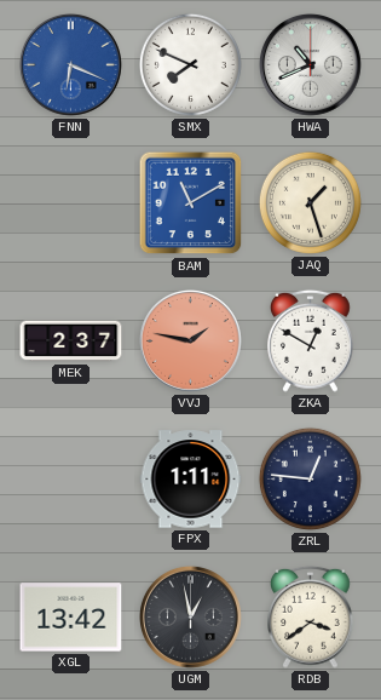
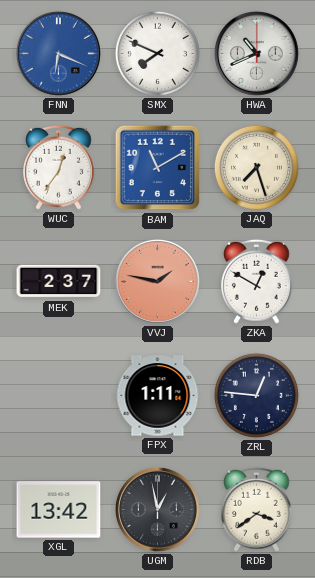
WUC: none -> 12:36
JAQ: 1:27 -> 7:27
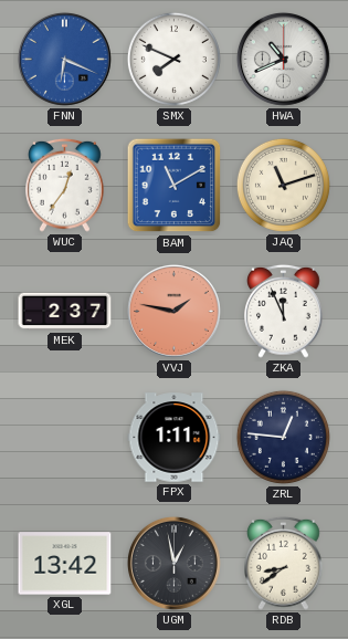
JAQ: 7:27 -> 11:12
ZKA: 12:50 -> 11:56
RDB: 3:39 -> 8:39
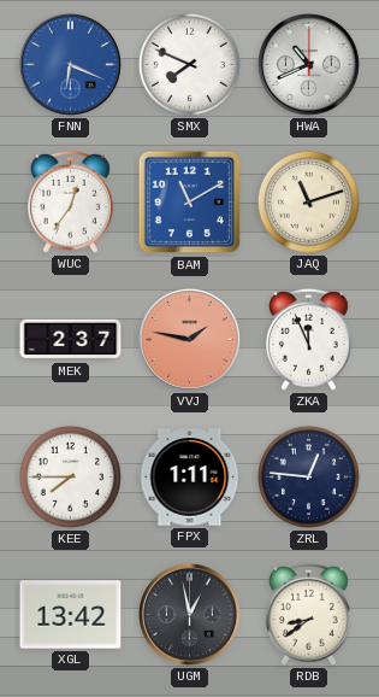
KEE: none -> 7:45
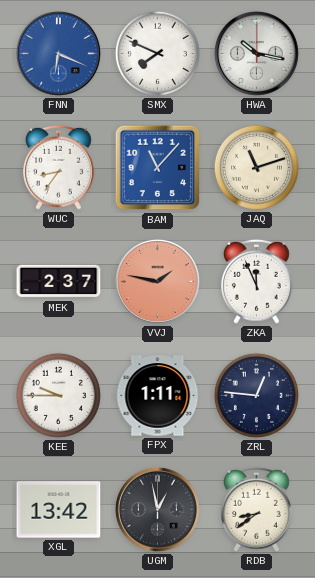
HWA: 10:41 -> 10:17
WUC: 12:36 -> 8:36
BAM: 11:10 -> 11:07
KEE: 7:45 -> 9:45
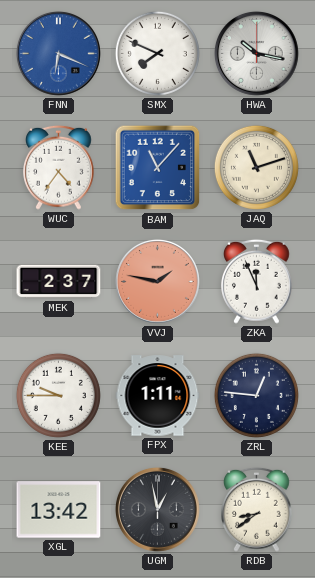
WUC: 8:36 -> 4:36
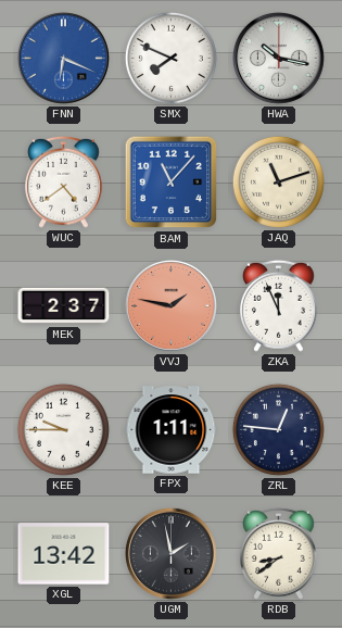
WUC: 4:36 -> 4:39
UGM: 12:58 -> 1:58
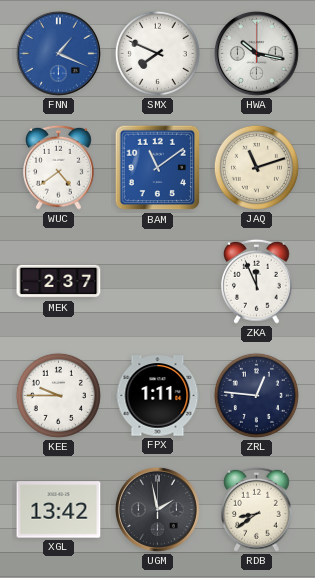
FNN: 6:19 -> 1:19
BAM: 11:07 -> 11:09
VVJ: 1:47 -> none
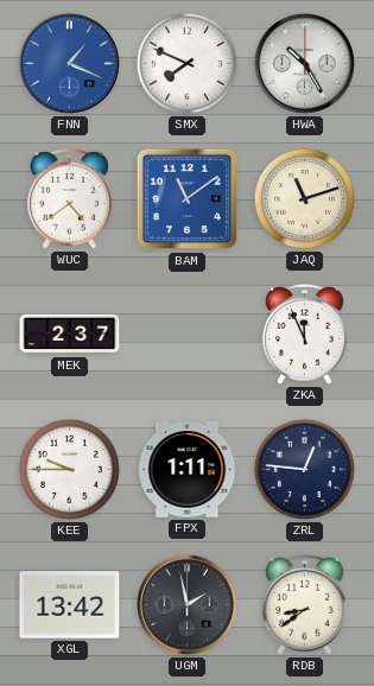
HWA: 10:17 -> 10:25
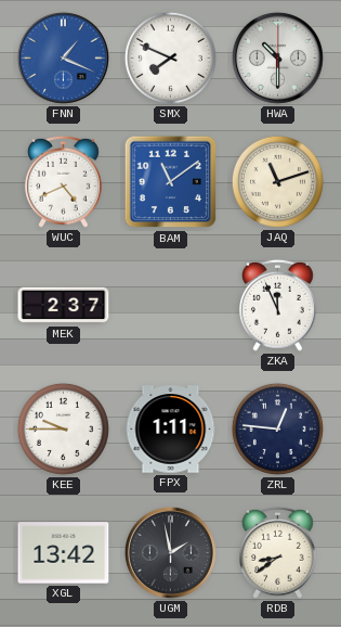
HWA: 10:25 -> 10:30
WUC: 4:39 -> 4:41
